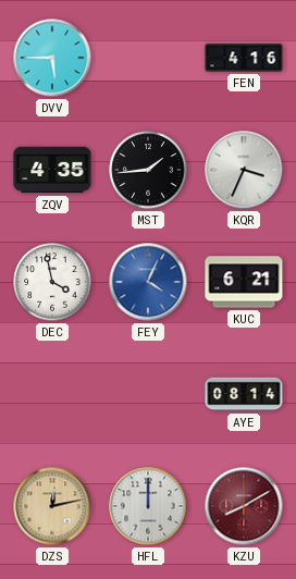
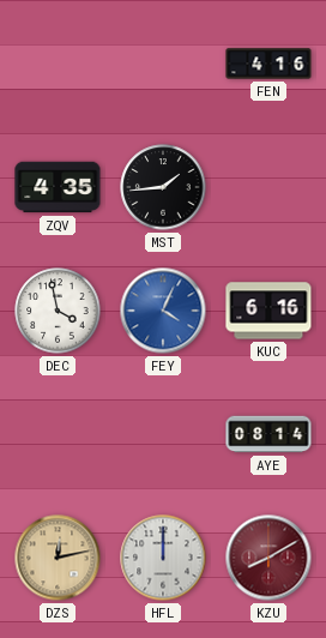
DVV: 5:45 -> none
KQR: 3:34 -> none
KUC: 6:21 -> 6:16
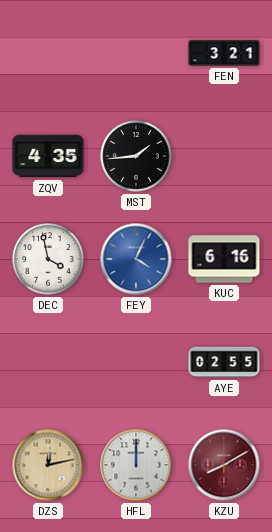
FEN: 4:16 -> 3:21
AYE: 08:14 -> 02:55
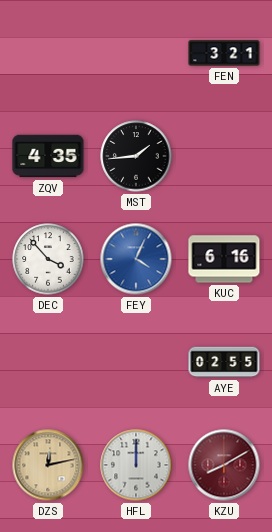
DEC: 3:58 -> 3:53
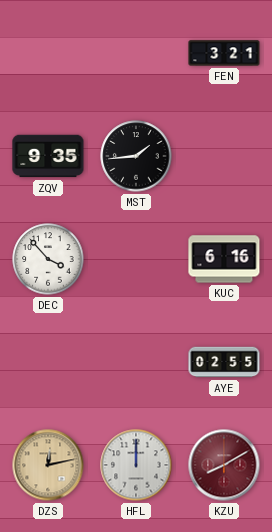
ZQV: 4:35 -> 9:35
FEY: 4:04 -> none
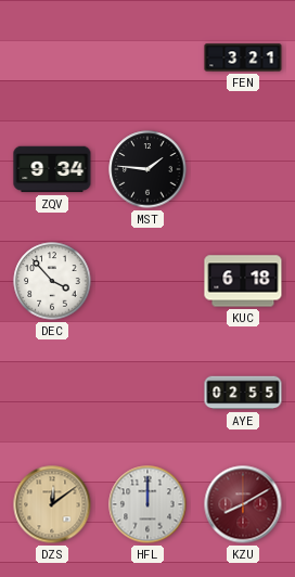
ZQV: 9:35 -> 9:34
MST: 1:44 -> 1:46
KUC: 6:16 -> 6:18
DZS: 12:13 -> 12:09
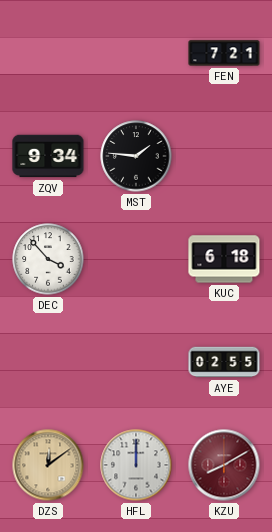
FEN: 3:21 -> 7:21
